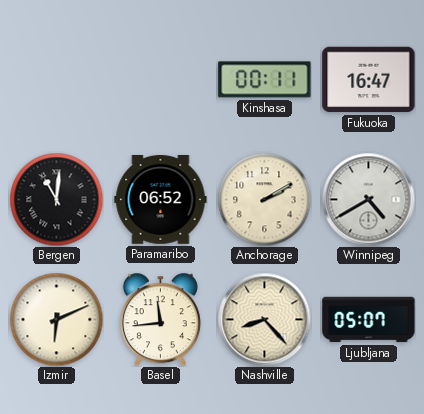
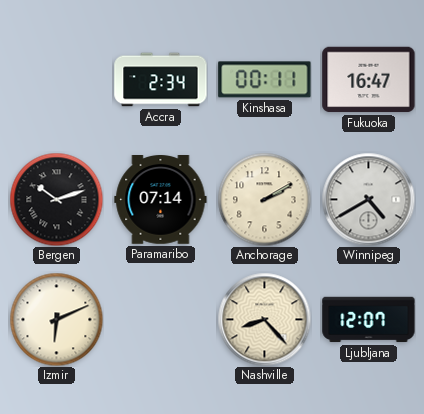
Accra: none -> 2:34
Bergen: 11:01 -> 10:12
Paramaribo: 06:52 -> 07:14
Basel: 11:44 -> none
Ljubljana: 05:07 -> 12:07
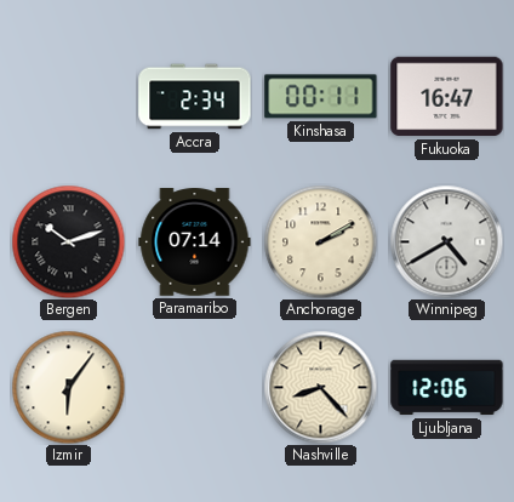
Izmir: 6:11 -> 6:06
Ljubljana: 12:07 -> 12:06
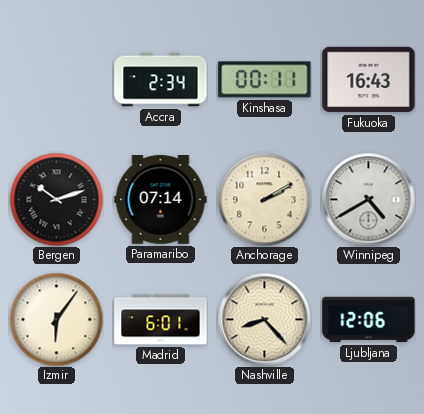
Fukuoka: 16:47 -> 16:43
Madrid: none -> 6:01
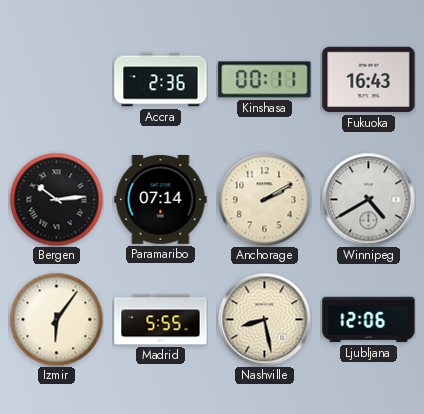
Accra: 2:34 -> 2:36
Bergen: 10:12 -> 10:14
Madrid: 6:01 -> 5:55
Nashville: 8:23 -> 8:28
